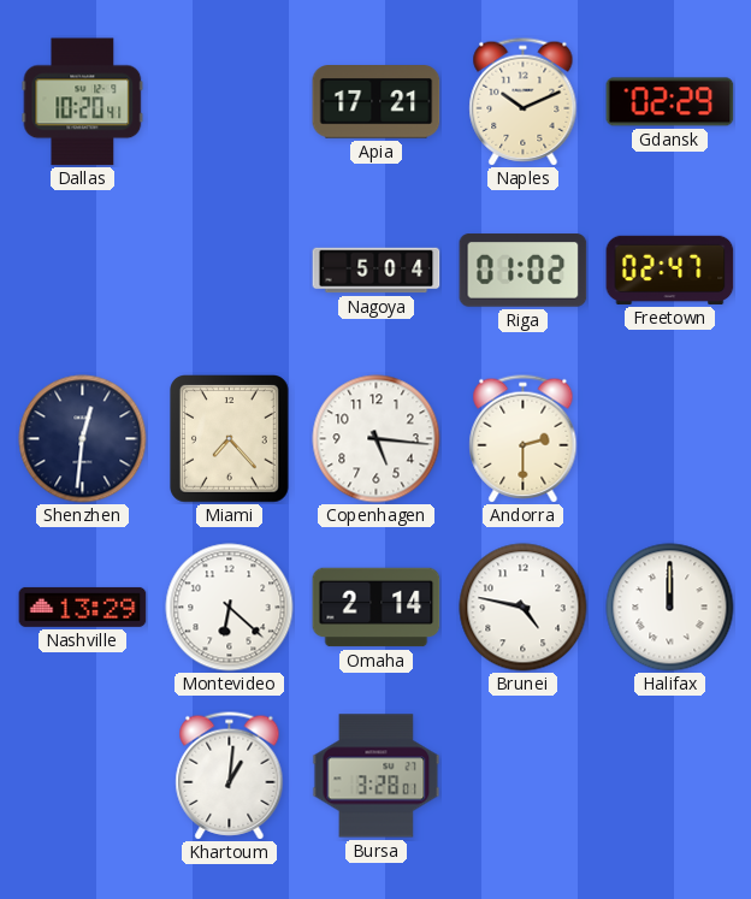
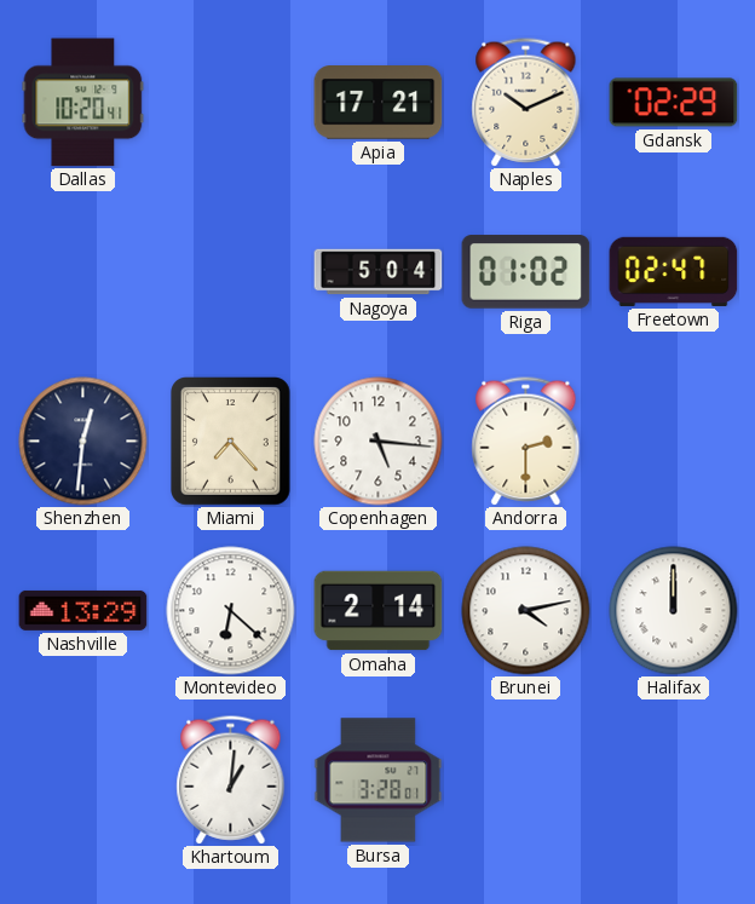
Brunei: 4:47 -> 4:13
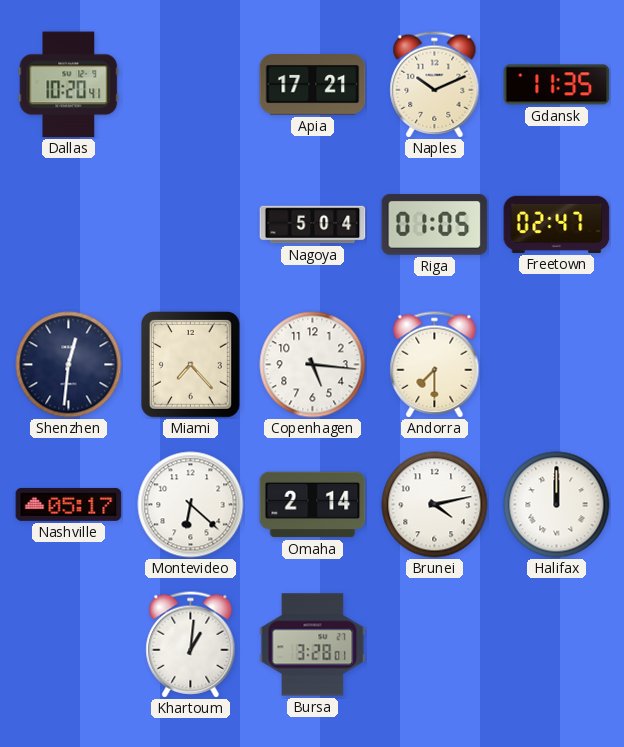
Gdansk: 02:29 -> 11:35
Riga: 01:02 -> 01:05
Andorra: 2:30 -> 7:30
Nashville: 13:29 -> 05:17
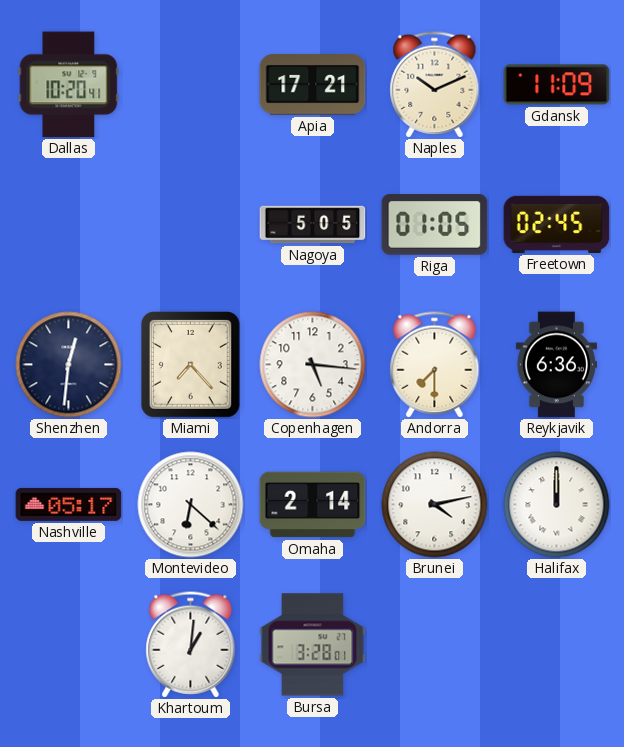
Gdansk: 11:35 -> 11:09
Nagoya: 5:04 -> 5:05
Freetown: 02:47 -> 02:45
Reykjavik: none -> 6:36
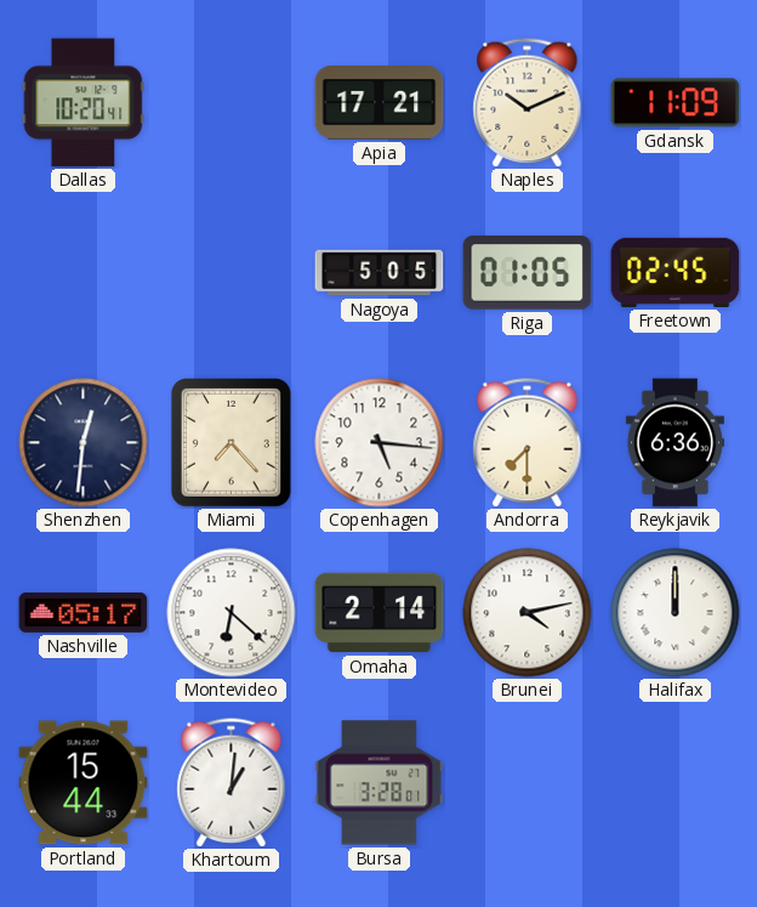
Portland: none -> 15:44
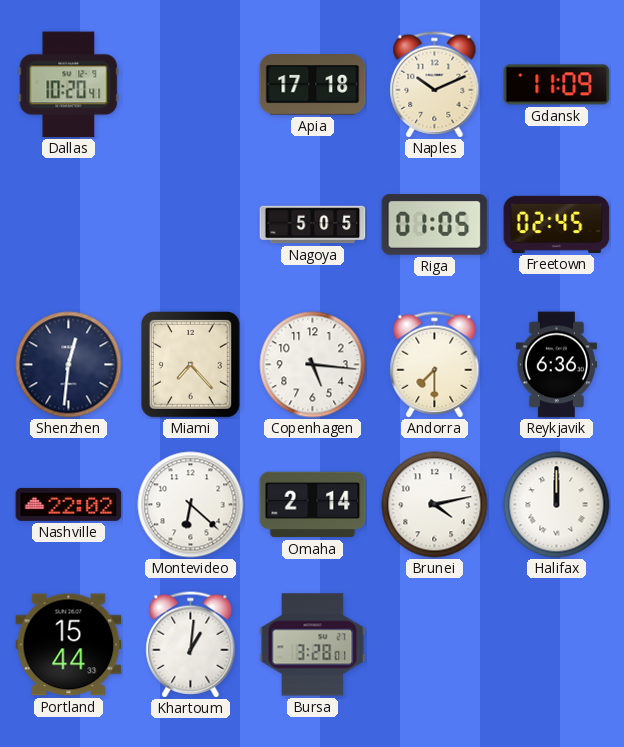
Apia: 17:21 -> 17:18
Nashville: 05:17 -> 22:02
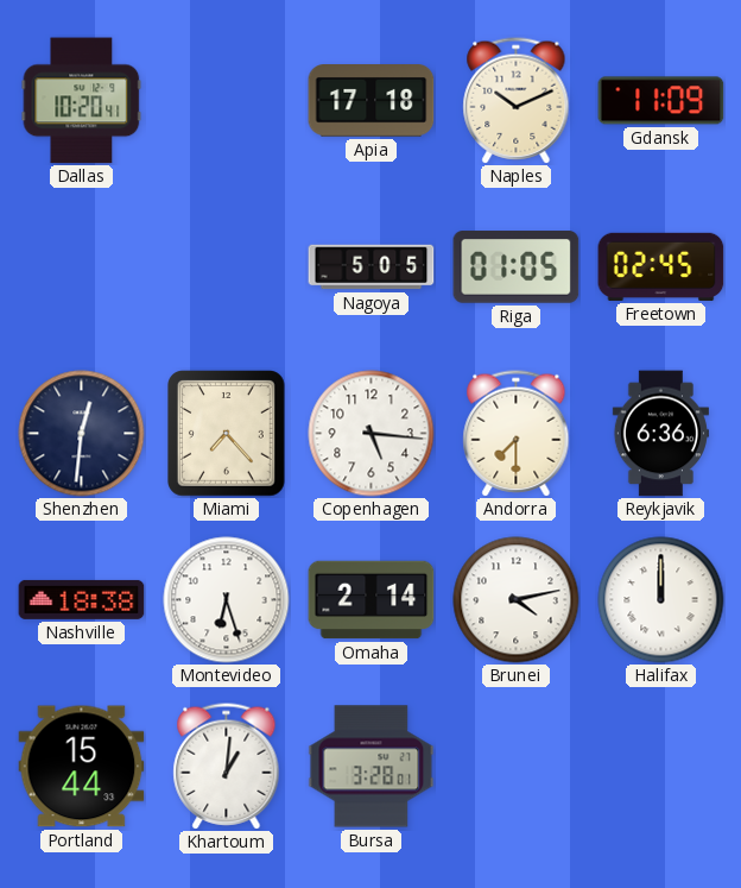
Nashville: 22:02 -> 18:38
Montevideo: 6:22 -> 6:27
